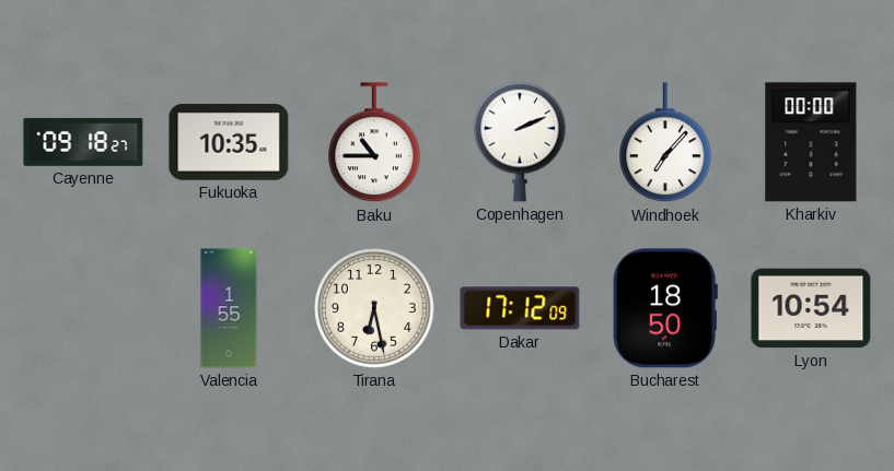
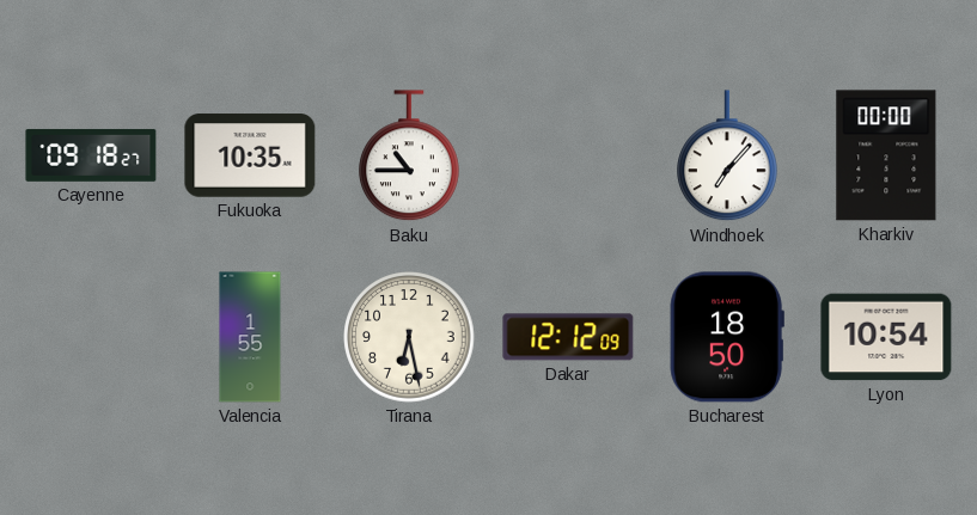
Copenhagen: 2:11 -> none
Dakar: 17:12 -> 12:12
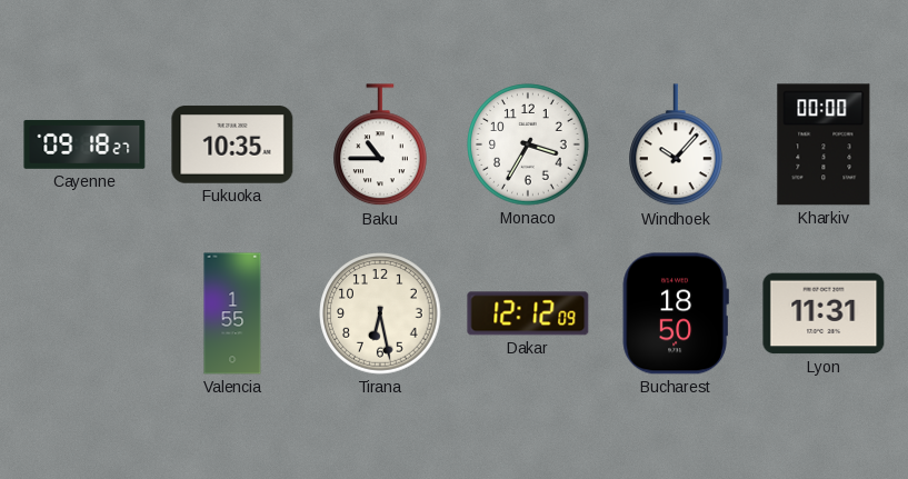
Monaco: none -> 3:35
Windhoek: 7:07 -> 10:07
Lyon: 10:54 -> 11:31
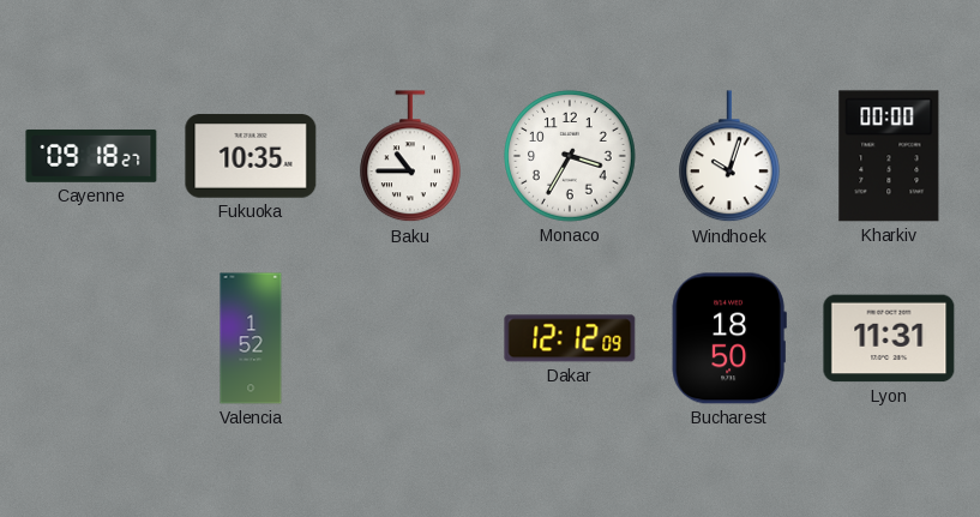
Windhoek: 10:07 -> 10:03
Valencia: 1:55 -> 1:52
Tirana: 6:28 -> none
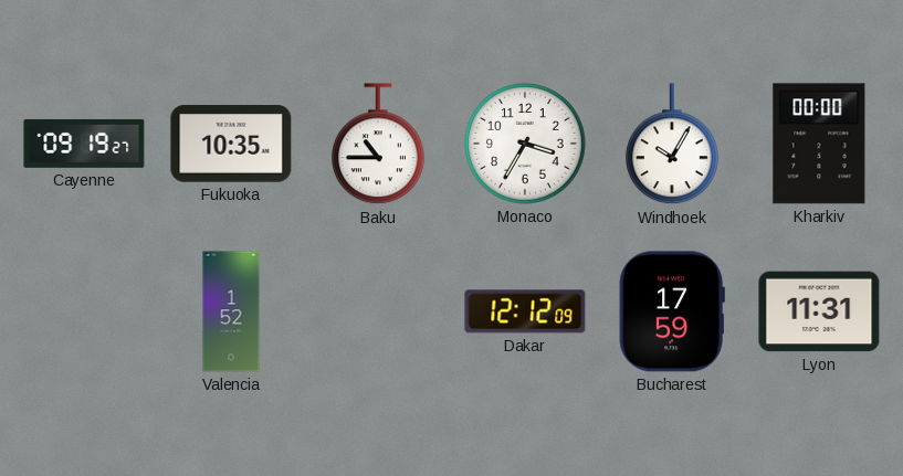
Cayenne: 09:18 -> 09:19
Windhoek: 10:03 -> 10:05
Bucharest: 18:50 -> 17:59
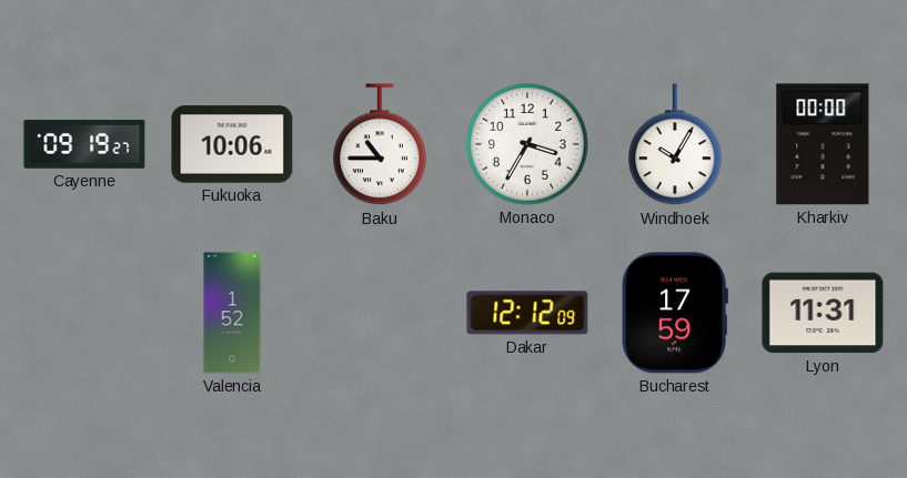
Fukuoka: 10:35 -> 10:06
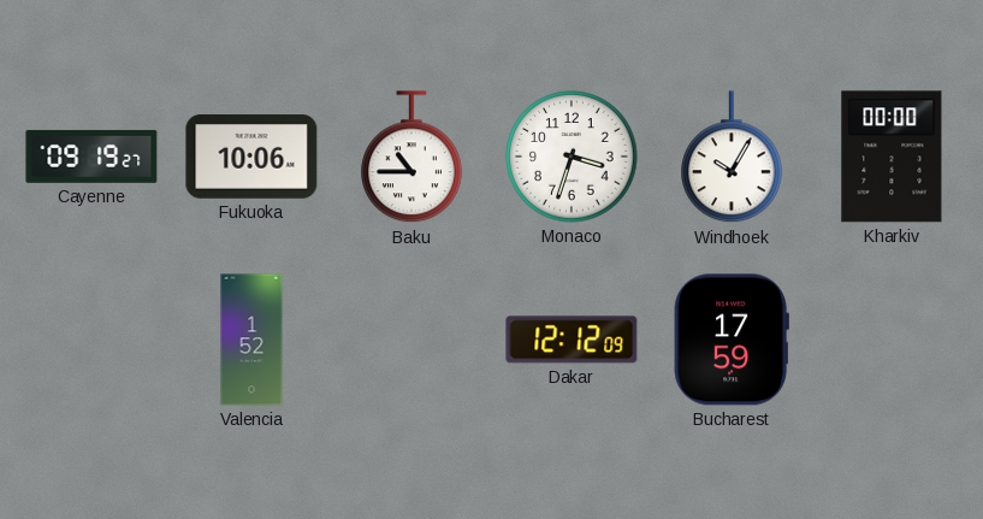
Monaco: 3:35 -> 3:33
Lyon: 11:31 -> none
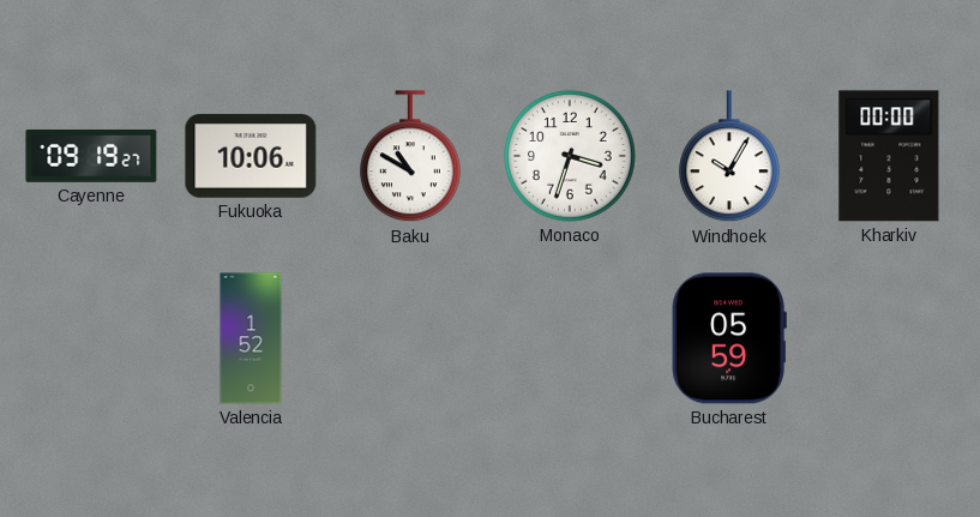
Baku: 10:45 -> 10:50
Dakar: 12:12 -> none
Bucharest: 17:59 -> 05:59
